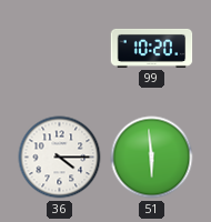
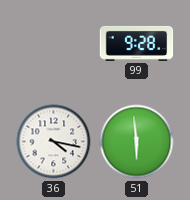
99: 10:20 -> 9:28
36: 4:15 -> 4:17
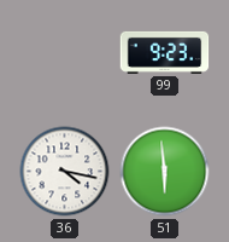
99: 9:28 -> 9:23
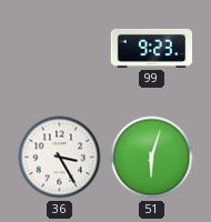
36: 4:17 -> 3:25
51: 5:59 -> 6:03
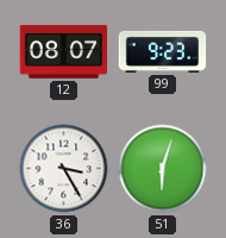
12: none -> 08:07
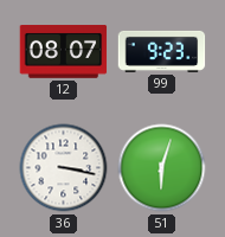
36: 3:25 -> 3:17
